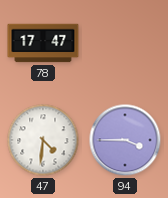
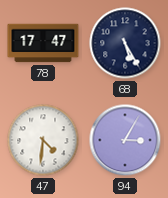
68: none -> 5:25
94: 3:45 -> 3:05
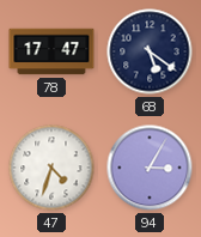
68: 5:25 -> 5:21
47: 4:31 -> 4:33
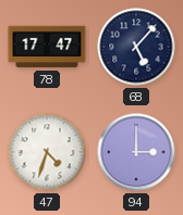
68: 5:21 -> 5:07
94: 3:05 -> 3:00
